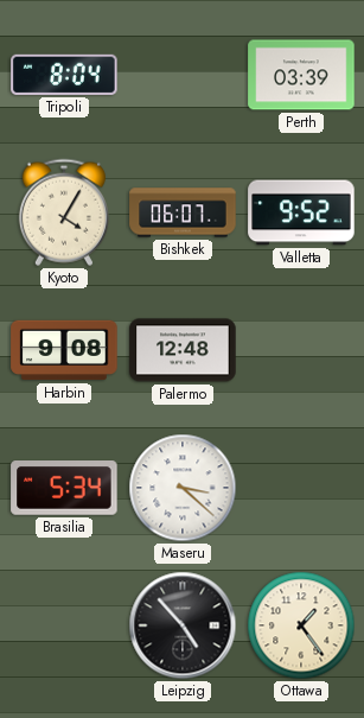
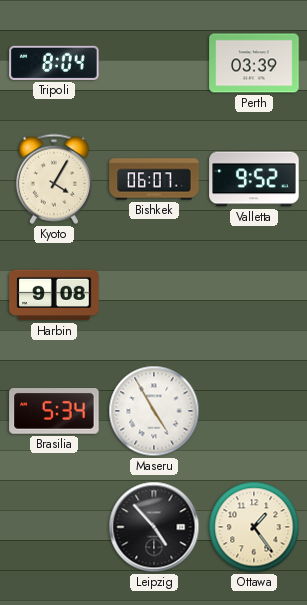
Palermo: 12:48 -> none
Maseru: 3:22 -> 4:55
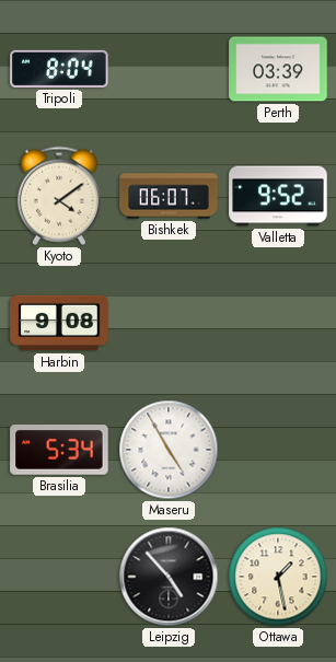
Kyoto: 4:05 -> 4:09
Ottawa: 1:24 -> 1:28
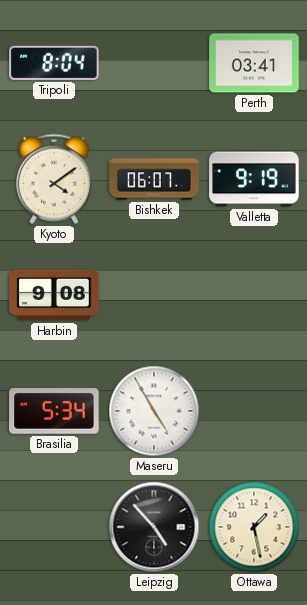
Perth: 03:39 -> 03:41
Valletta: 9:52 -> 9:19
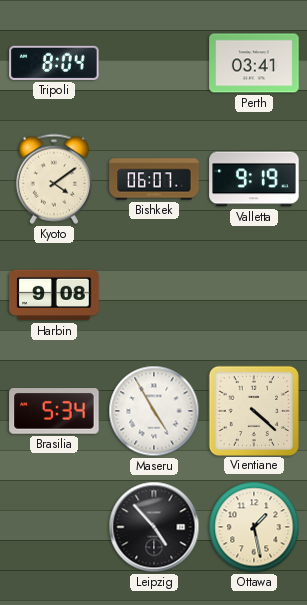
Vientiane: none -> 4:22
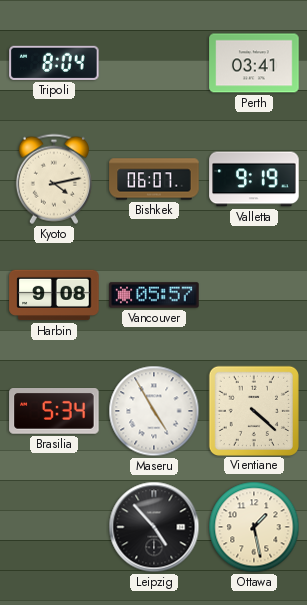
Kyoto: 4:09 -> 4:13
Vancouver: none -> 05:57
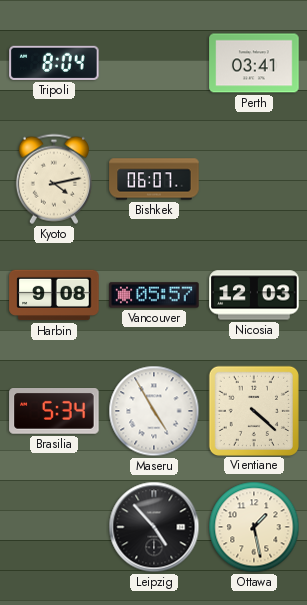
Valletta: 9:19 -> none
Nicosia: none -> 12:03
